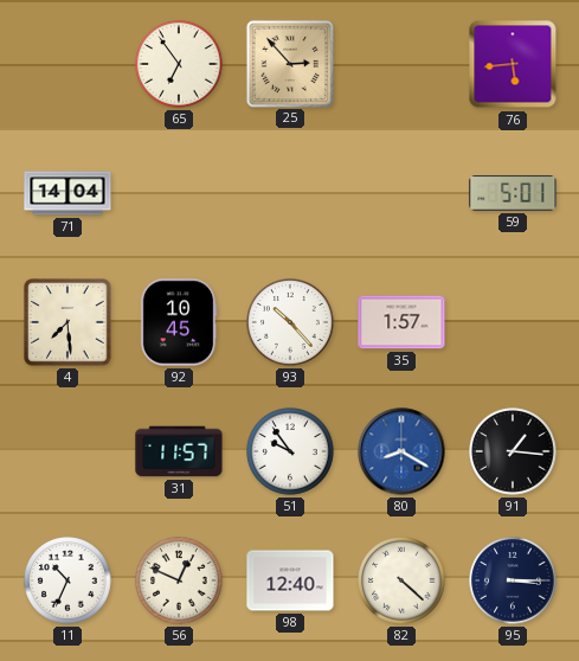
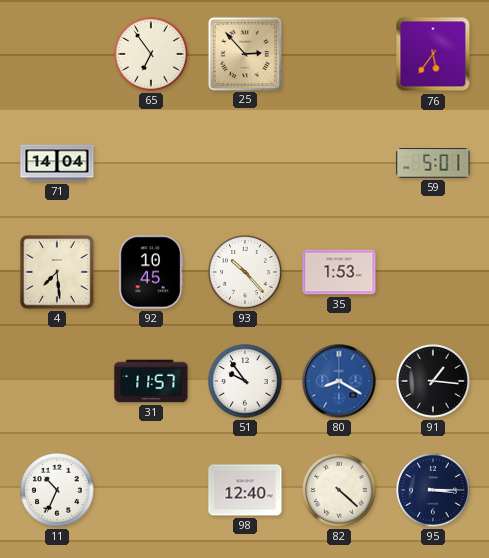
76: 5:44 -> 5:36
35: 1:57 -> 1:53
56: 12:49 -> none
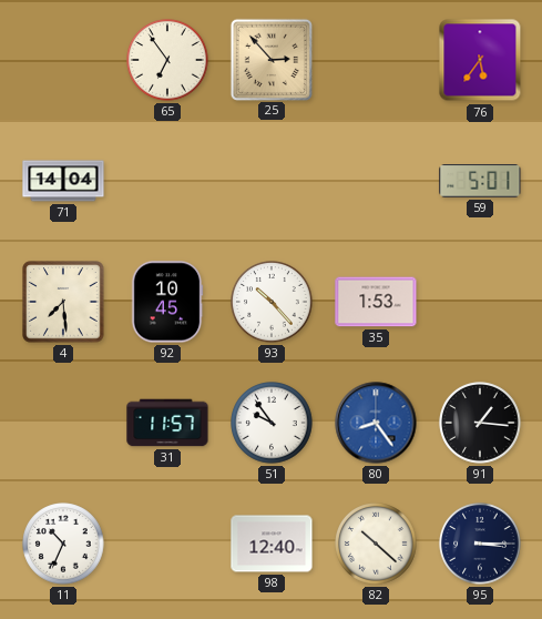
80: 8:20 -> 8:24
82: 4:22 -> 10:22
